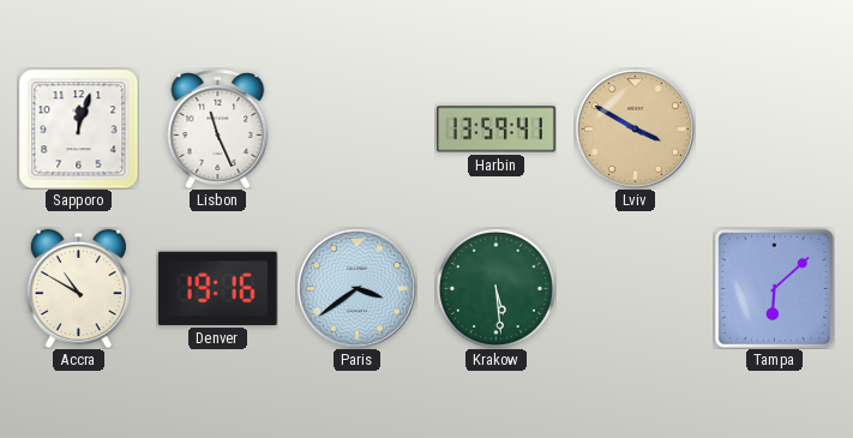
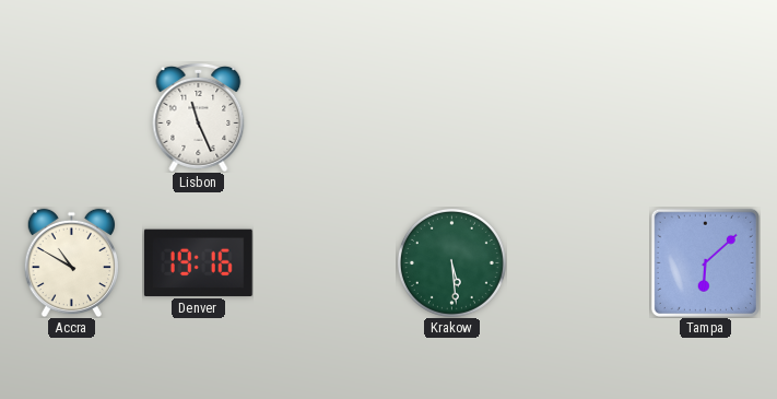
Sapporo: 12:03 -> none
Harbin: 13:59 -> none
Lviv: 3:50 -> none
Paris: 3:39 -> none
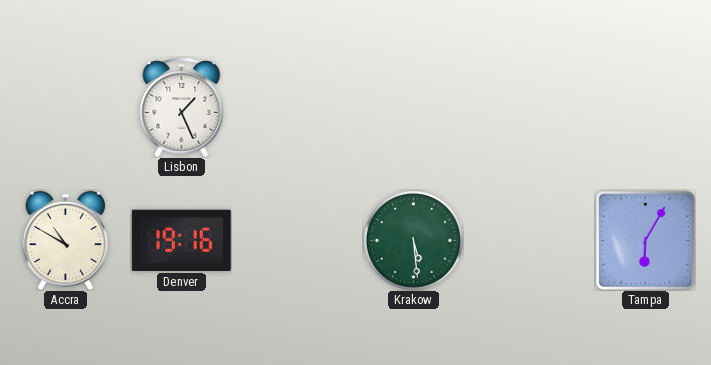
Lisbon: 11:26 -> 1:26
Tampa: 6:08 -> 6:05
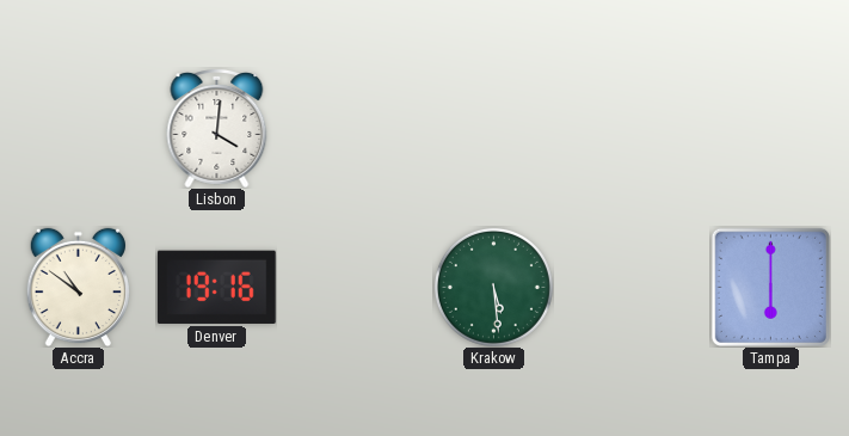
Lisbon: 1:26 -> 4:01
Accra: 10:50 -> 10:51
Tampa: 6:05 -> 6:00
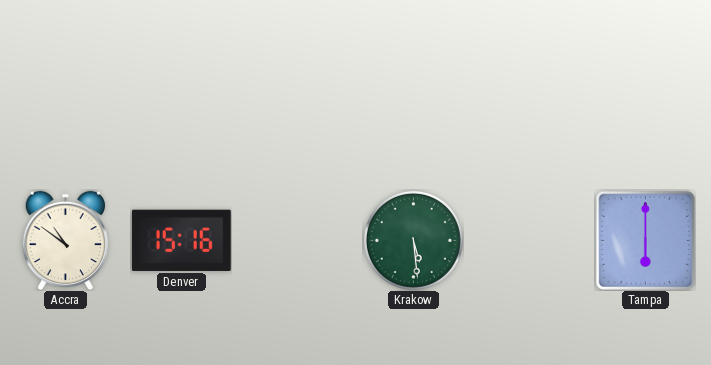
Lisbon: 4:01 -> none
Denver: 19:16 -> 15:16
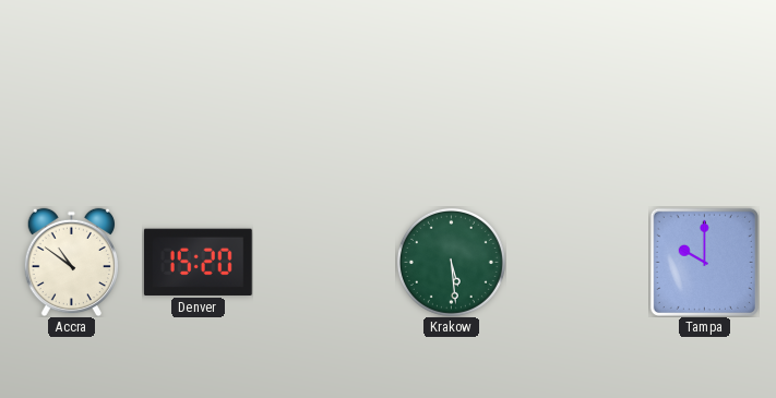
Denver: 15:16 -> 15:20
Tampa: 6:00 -> 10:00
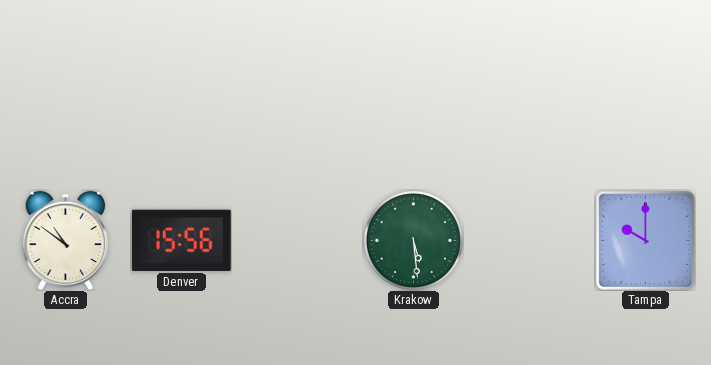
Denver: 15:20 -> 15:56
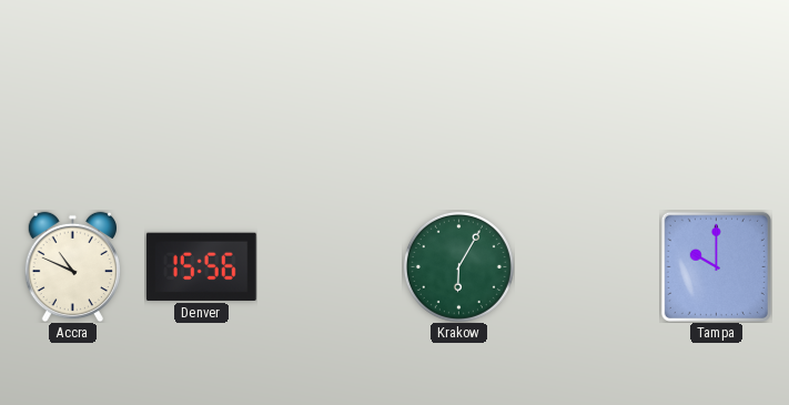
Accra: 10:51 -> 10:49
Krakow: 5:29 -> 6:05
